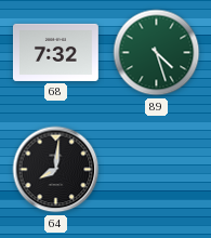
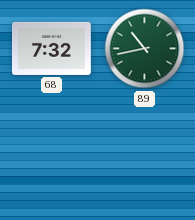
89: 4:27 -> 10:43
64: 8:01 -> none
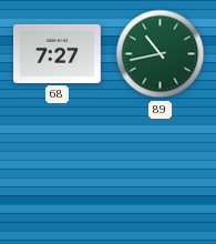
68: 7:32 -> 7:27
